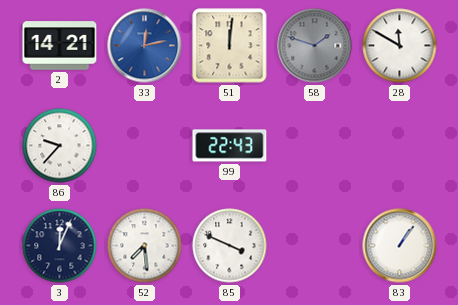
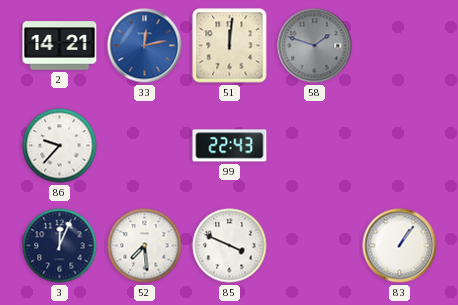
28: 11:50 -> none
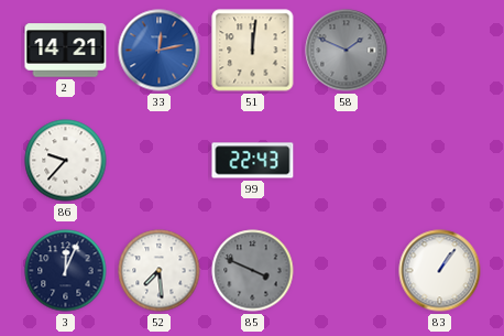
58: 1:48 -> 1:49
85 dial: white -> grey
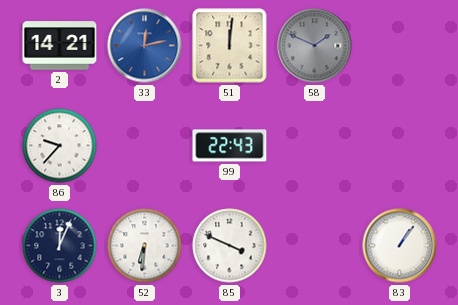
52: 7:29 -> 6:31
85 dial: grey -> white
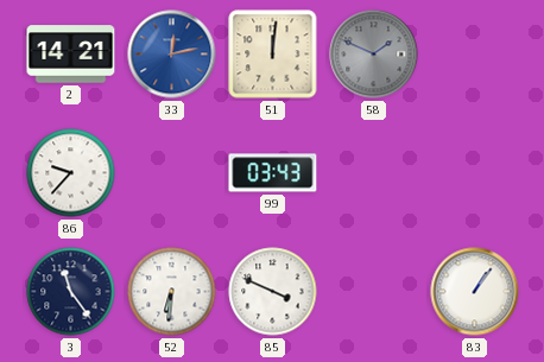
99: 22:43 -> 03:43
3: 12:04 -> 11:24
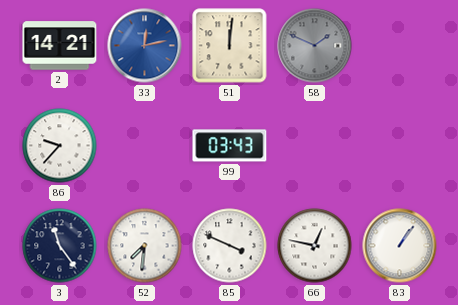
52: 6:31 -> 7:31
66: none -> 12:47
